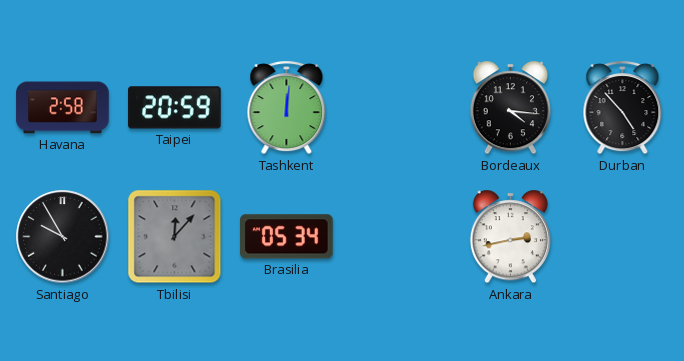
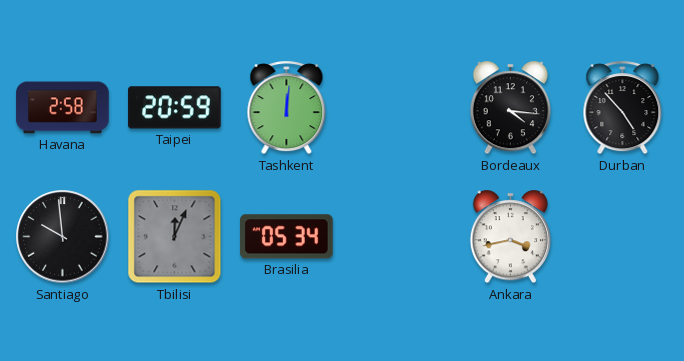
Santiago: 9:55 -> 9:59
Tbilisi: 12:07 -> 12:04
Ankara: 2:43 -> 3:43
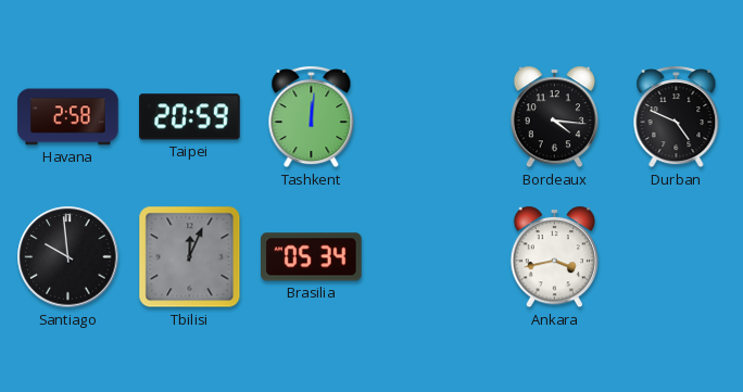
Durban: 4:53 -> 4:49
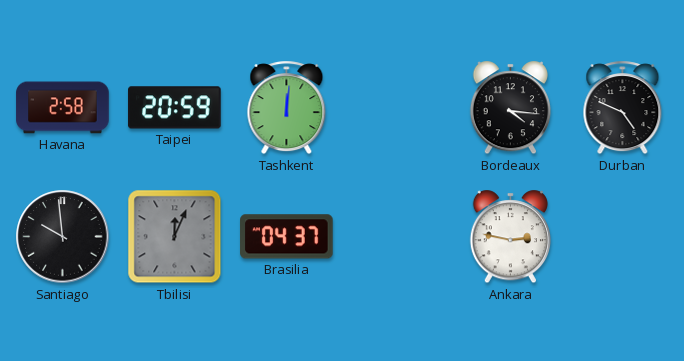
Brasilia: 05:34 -> 04:37
Ankara: 3:43 -> 2:47
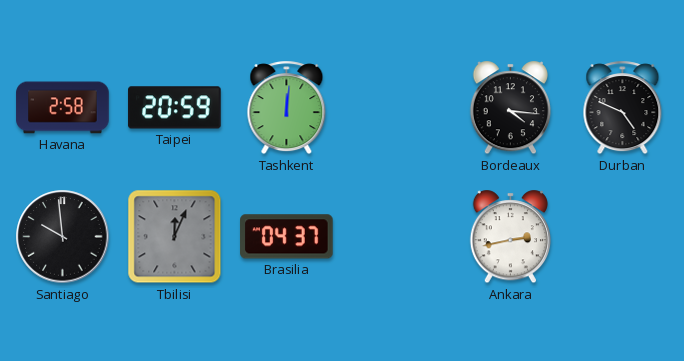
Ankara: 2:47 -> 2:43
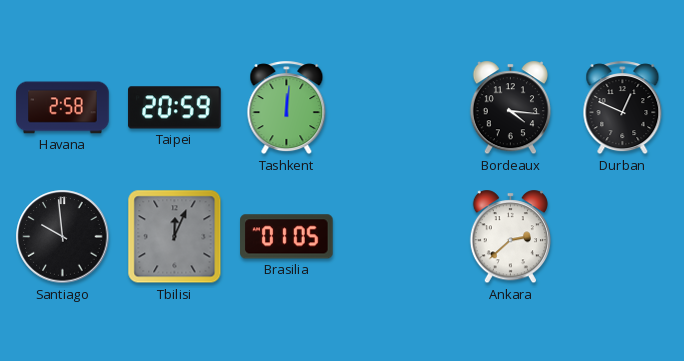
Durban: 4:49 -> 12:49
Brasilia: 04:37 -> 01:05
Ankara: 2:43 -> 2:38
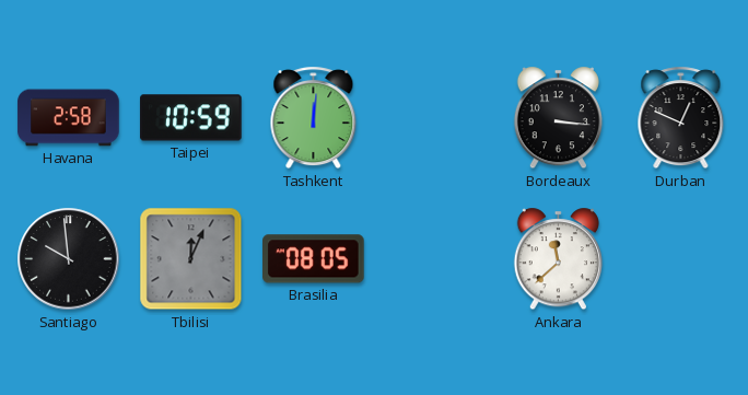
Taipei: 20:59 -> 10:59
Bordeaux: 4:16 -> 3:16
Brasilia: 01:05 -> 08:05
Ankara: 2:38 -> 11:38
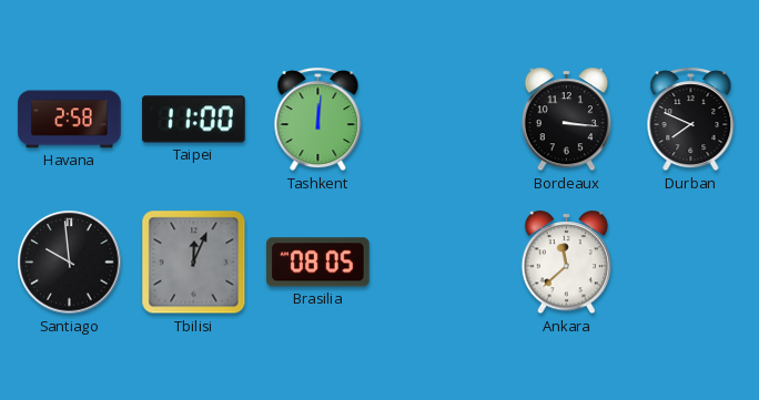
Taipei: 10:59 -> 11:00
Durban: 12:49 -> 7:49
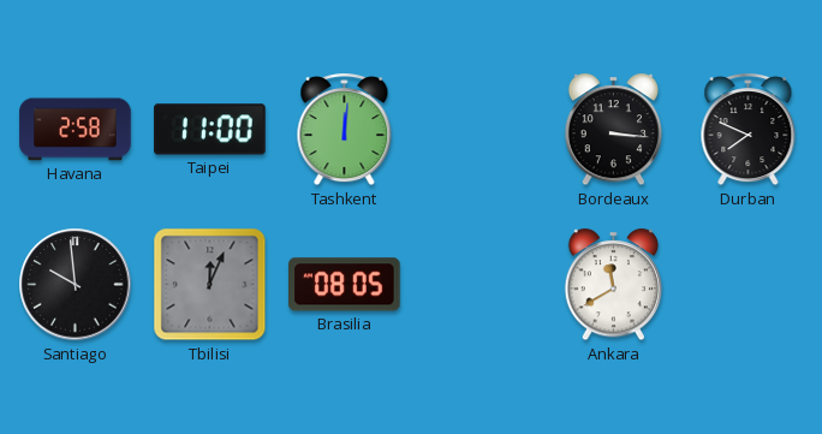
Ankara: 11:38 -> 11:40
